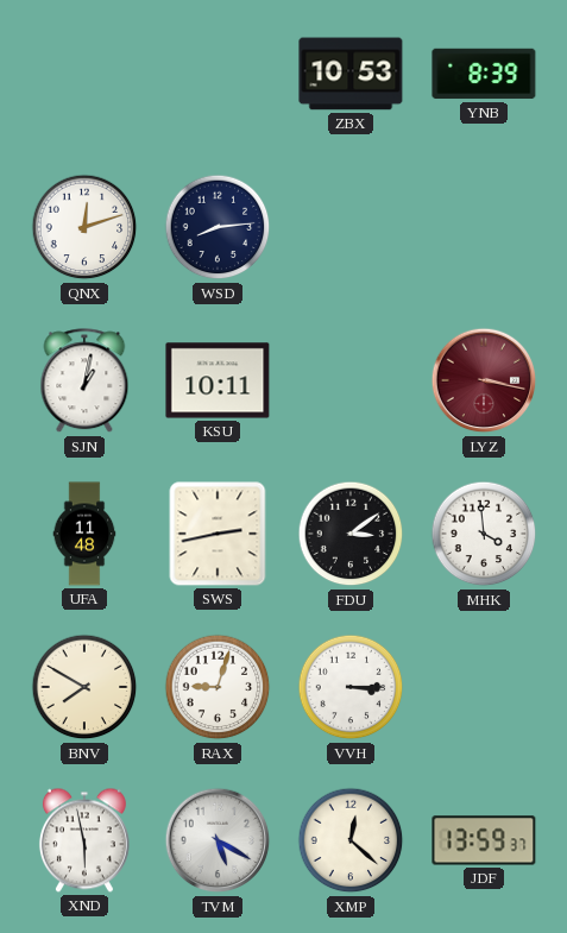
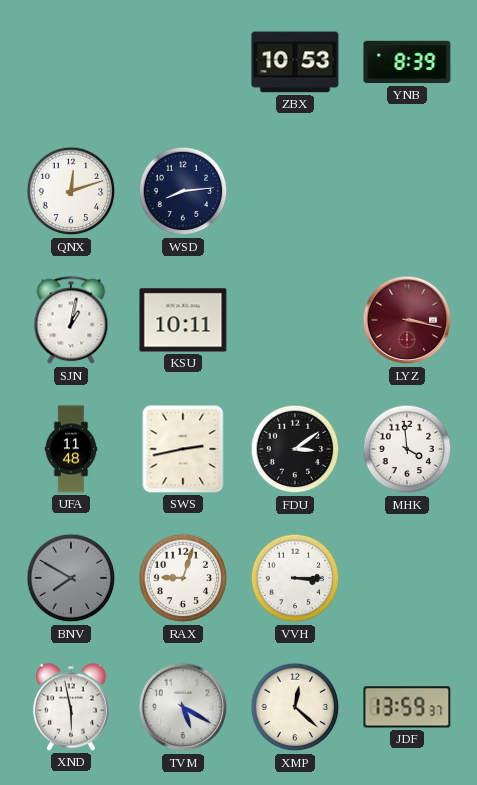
BNV dial: cream -> grey
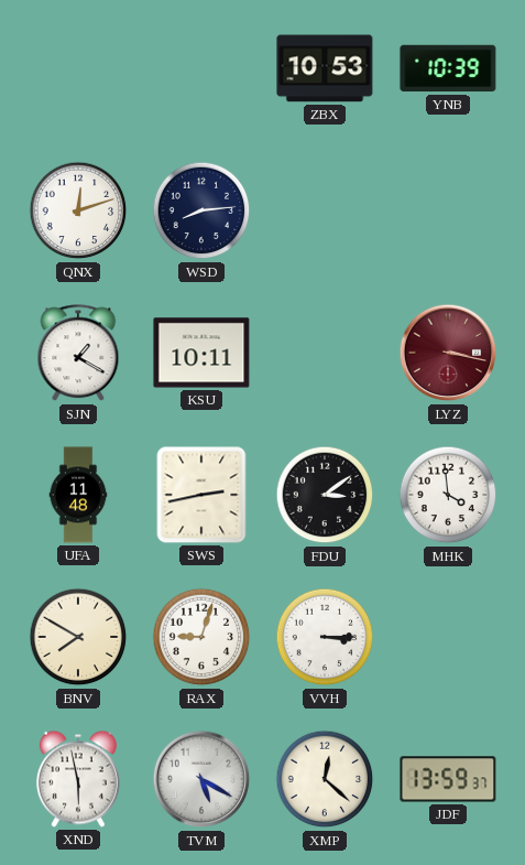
YNB: 8:39 -> 10:39
SJN: 1:02 -> 1:20
BNV dial: grey -> cream
